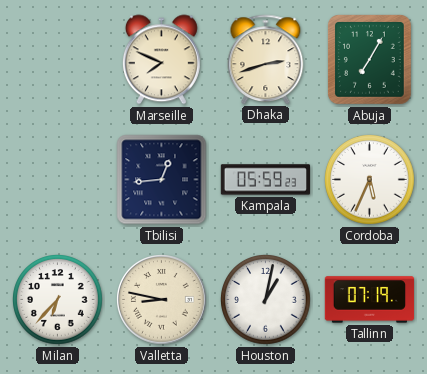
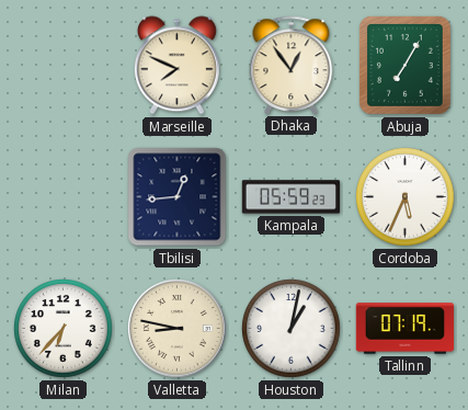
Dhaka: 2:42 -> 12:54
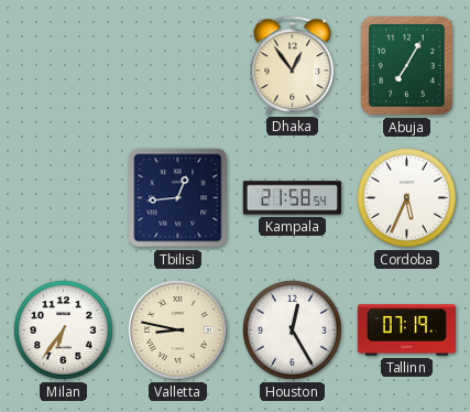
Marseille: 7:49 -> none
Kampala: 05:59 -> 21:58
Milan: 6:37 -> 6:36
Houston: 1:02 -> 12:25
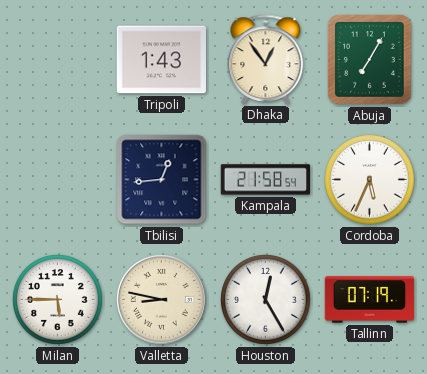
Tripoli: none -> 1:43
Milan: 6:36 -> 5:45
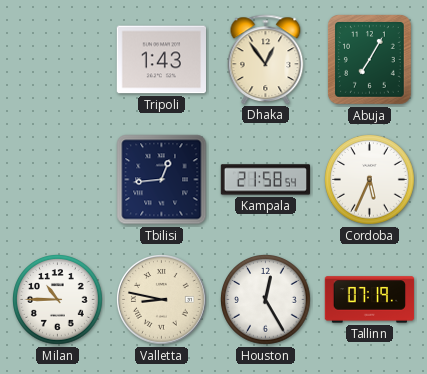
Milan: 5:45 -> 10:45
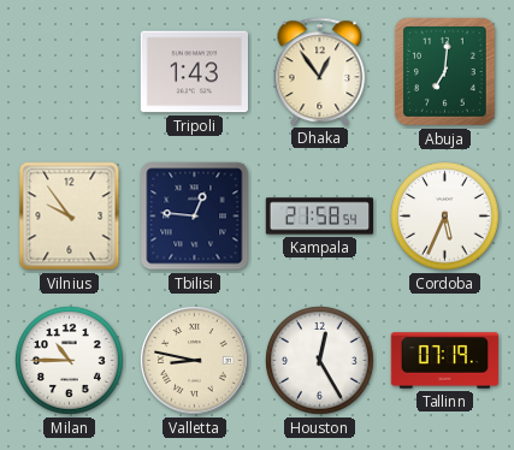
Abuja: 7:05 -> 7:01
Vilnius: none -> 9:54
Tbilisi: 12:44 -> 12:46
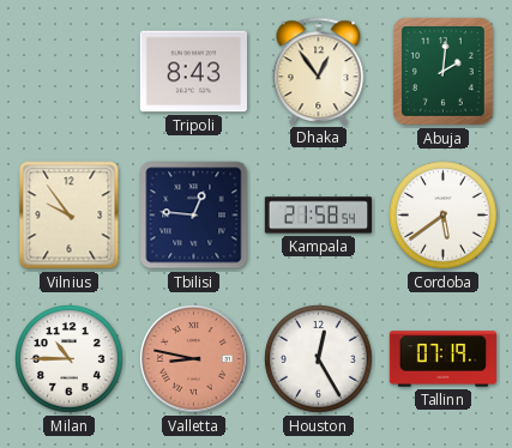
Tripoli: 1:43 -> 8:43
Abuja: 7:01 -> 2:01
Cordoba: 5:34 -> 5:39
Valletta dial: cream -> salmon
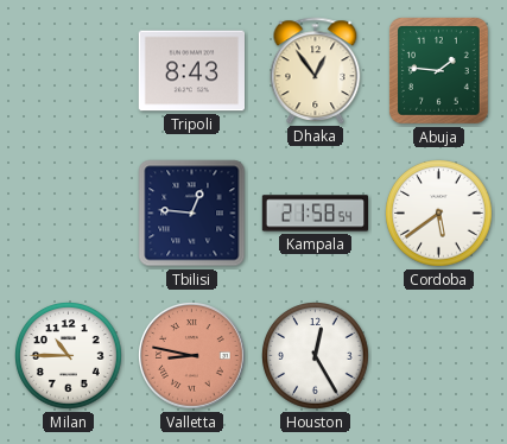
Abuja: 2:01 -> 1:46
Vilnius: 9:54 -> none
Tallinn: 07:19 -> none
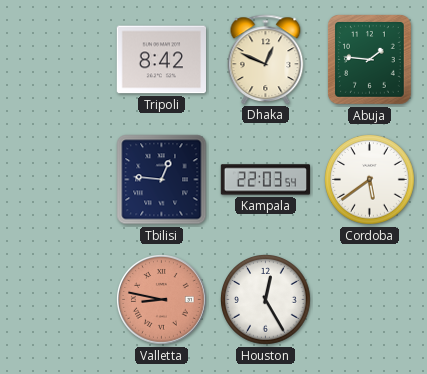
Tripoli: 8:43 -> 8:42
Dhaka: 12:54 -> 12:49
Kampala: 21:58 -> 22:03
Milan: 10:45 -> none
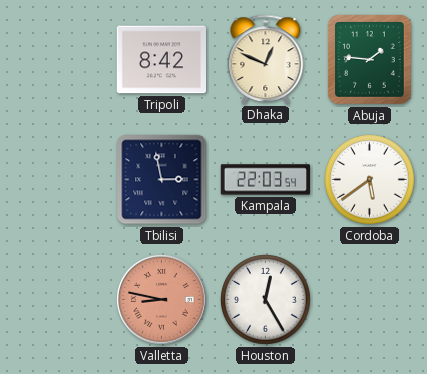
Tbilisi: 12:46 -> 2:58
